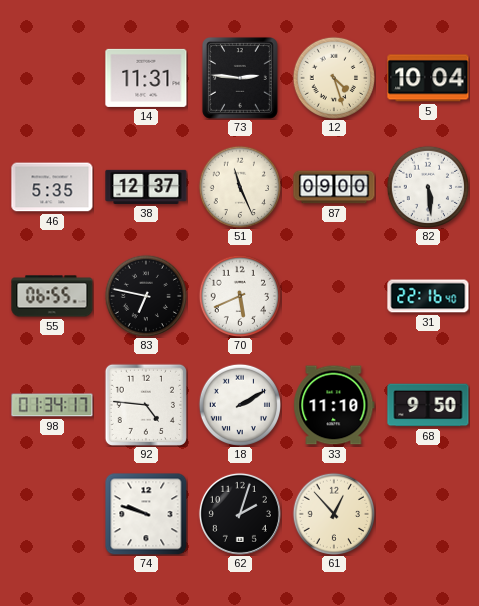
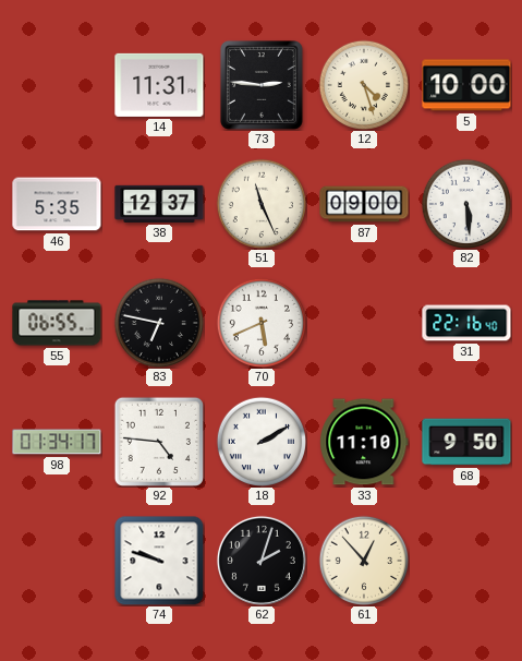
5: 10:04 -> 10:00
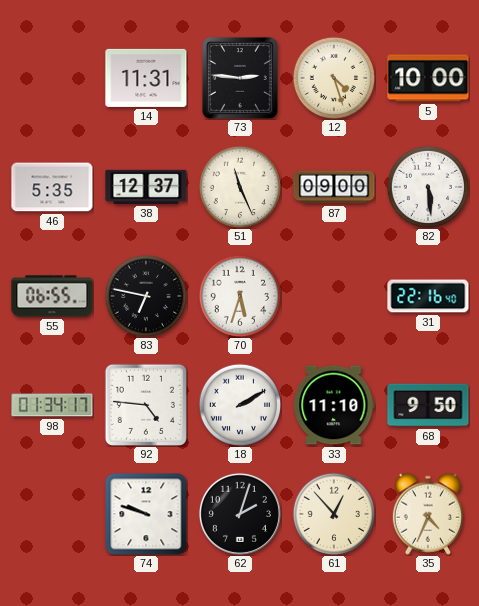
70: 5:41 -> 5:33
35: none -> 4:34
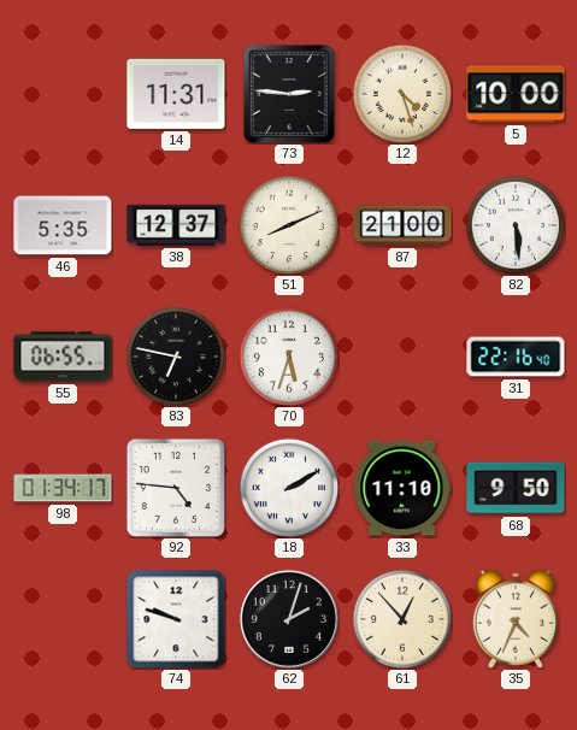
51: 11:26 -> 8:11
87: 09:00 -> 21:00
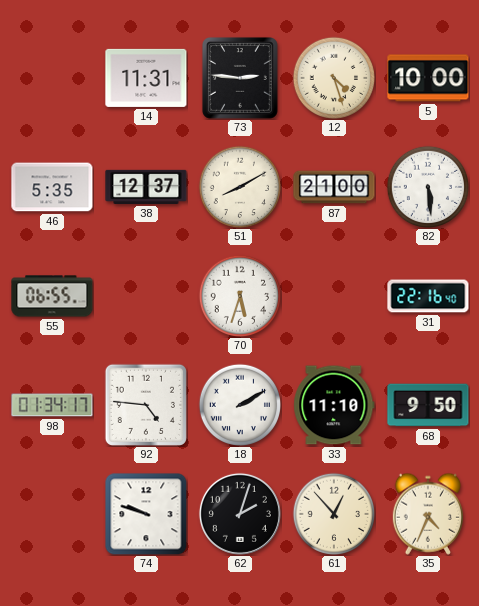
51: 8:11 -> 8:10
83: 6:47 -> none
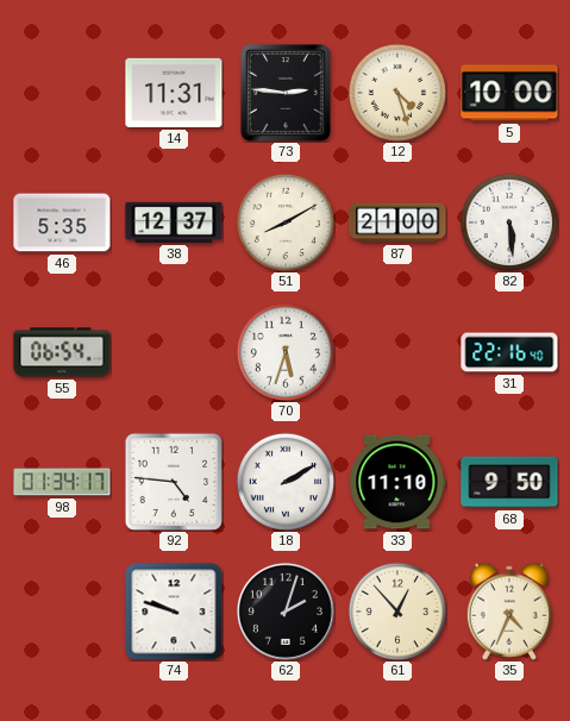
55: 06:55 -> 06:54
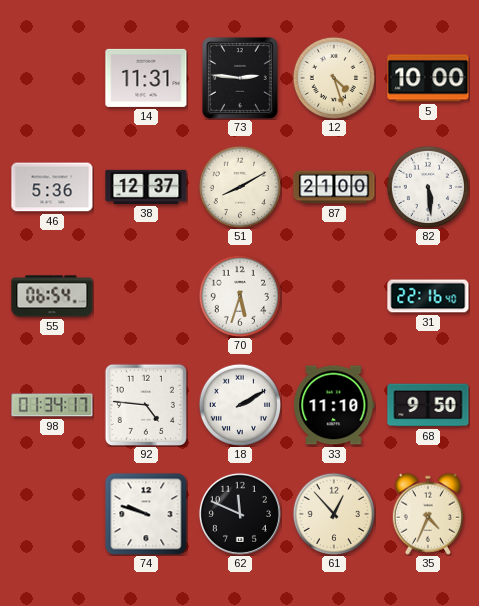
46: 5:35 -> 5:36
62: 2:03 -> 11:49
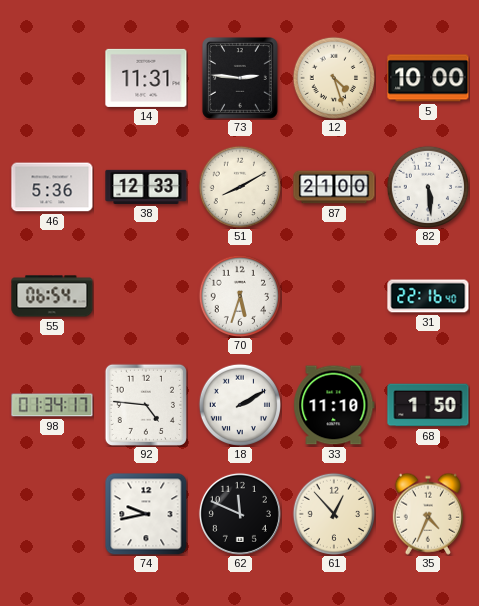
38: 12:37 -> 12:33
68: 9:50 -> 1:50
74: 9:48 -> 9:43
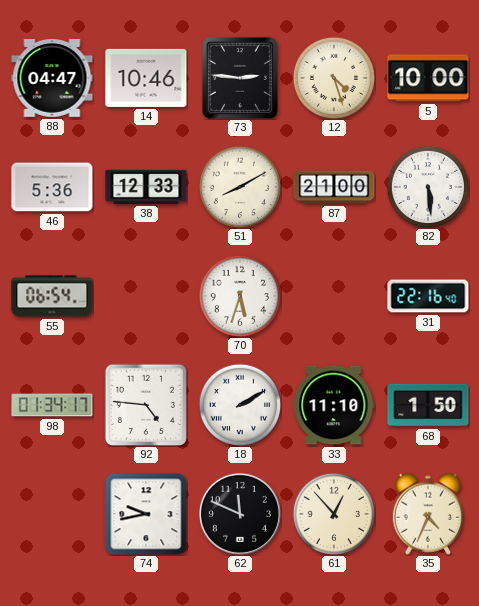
88: none -> 04:47
14: 11:31 -> 10:46
